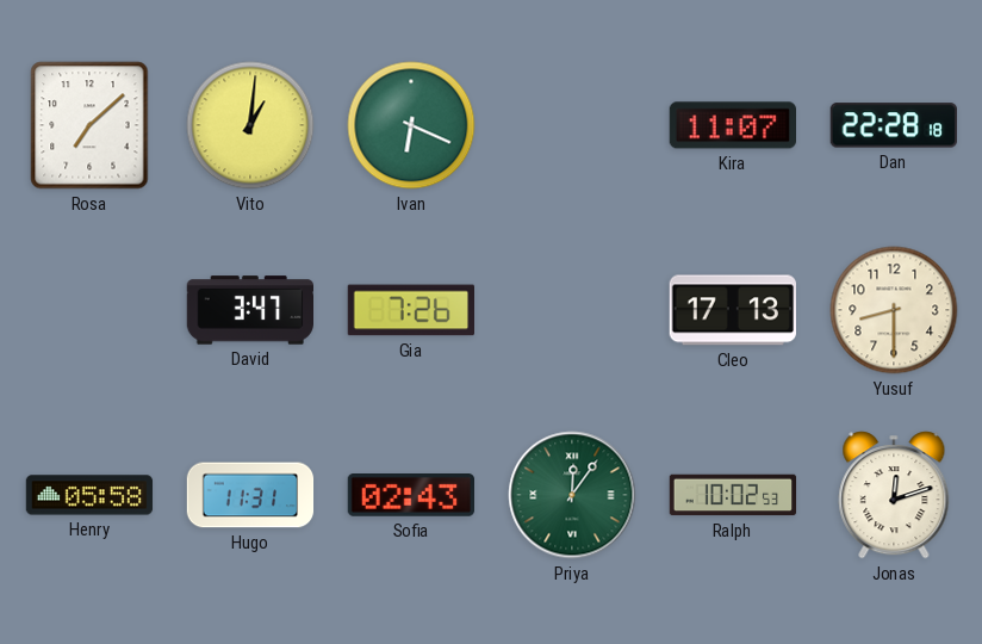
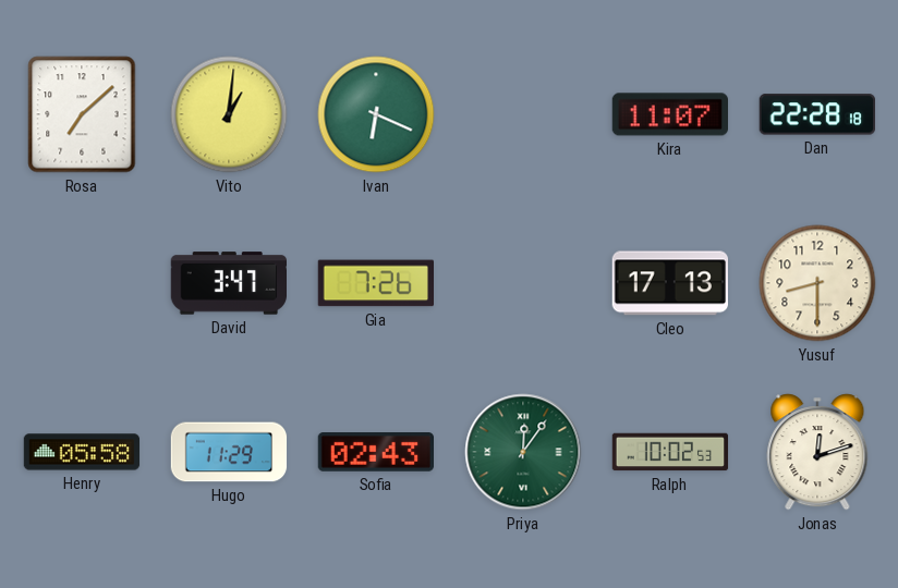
Hugo: 11:31 -> 11:29
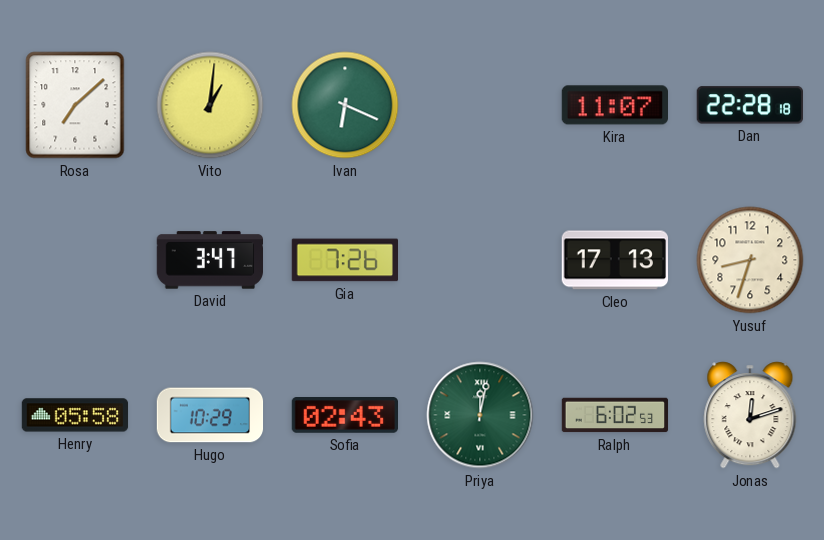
Yusuf: 8:30 -> 8:33
Hugo: 11:29 -> 10:29
Priya: 12:06 -> 12:02
Ralph: 10:02 -> 6:02
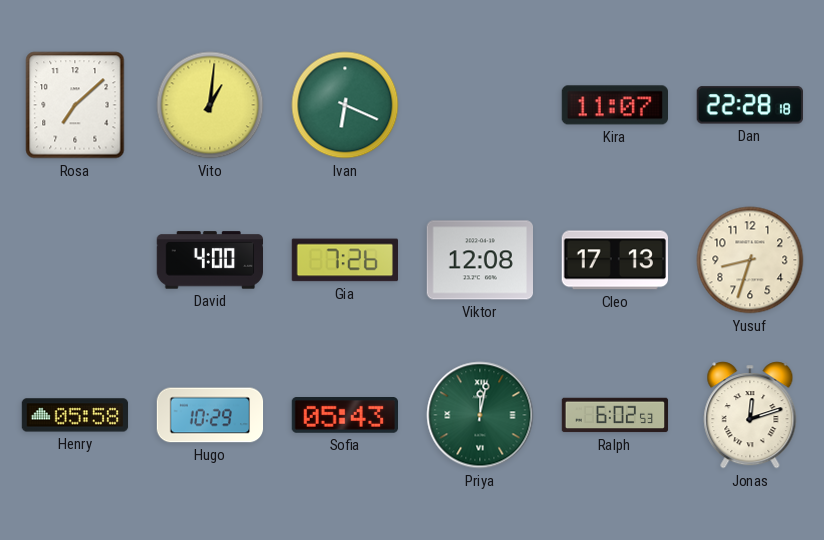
David: 3:47 -> 4:00
Viktor: none -> 12:08
Sofia: 02:43 -> 05:43
